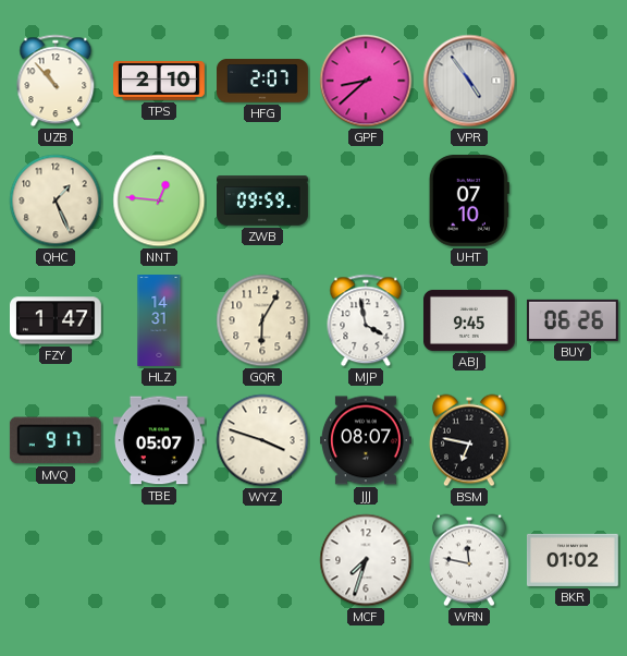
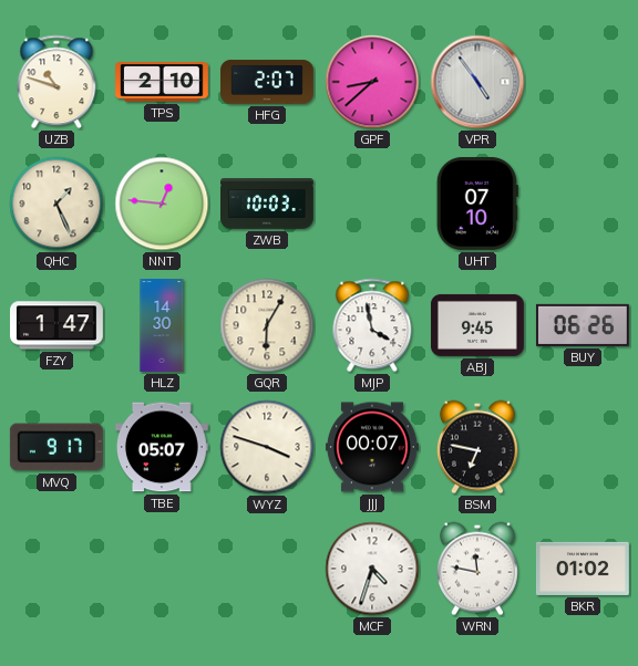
UZB: 10:53 -> 10:48
ZWB: 09:59 -> 10:03
HLZ: 14:31 -> 14:30
JJJ: 08:07 -> 00:07
MCF: 7:33 -> 4:33
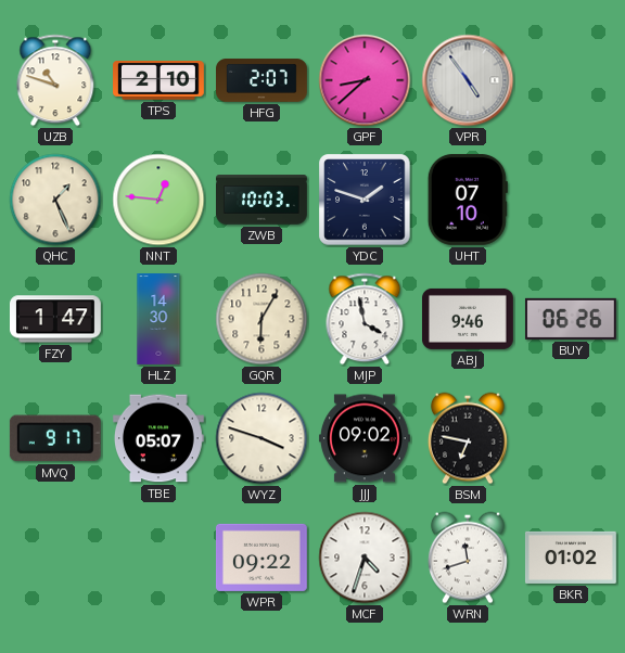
YDC: none -> 1:48
ABJ: 9:45 -> 9:46
JJJ: 00:07 -> 09:02
WPR: none -> 09:22
WRN: 11:47 -> 11:42
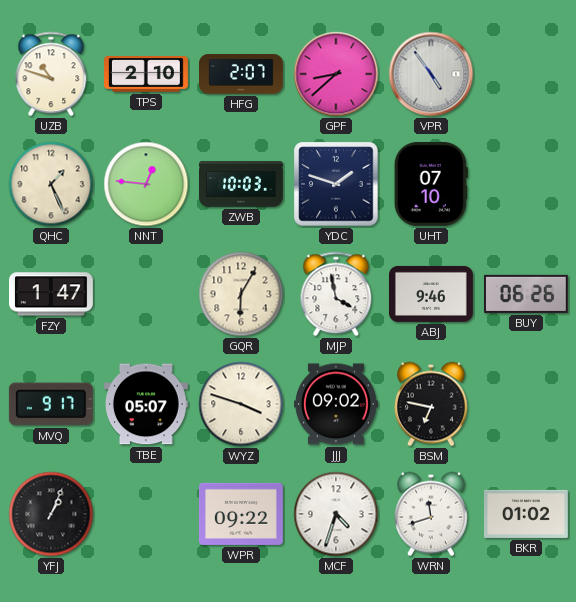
HLZ: 14:30 -> none
YFJ: none -> 1:04
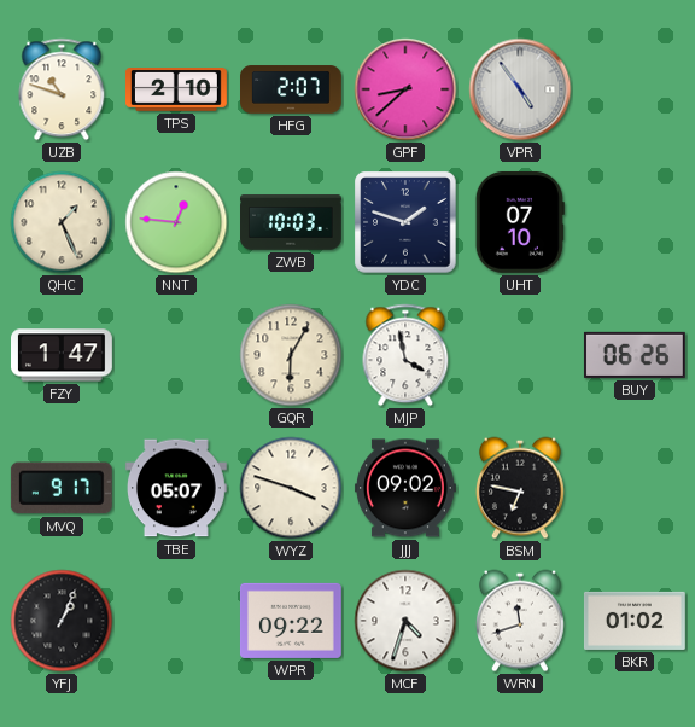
ABJ: 9:46 -> none
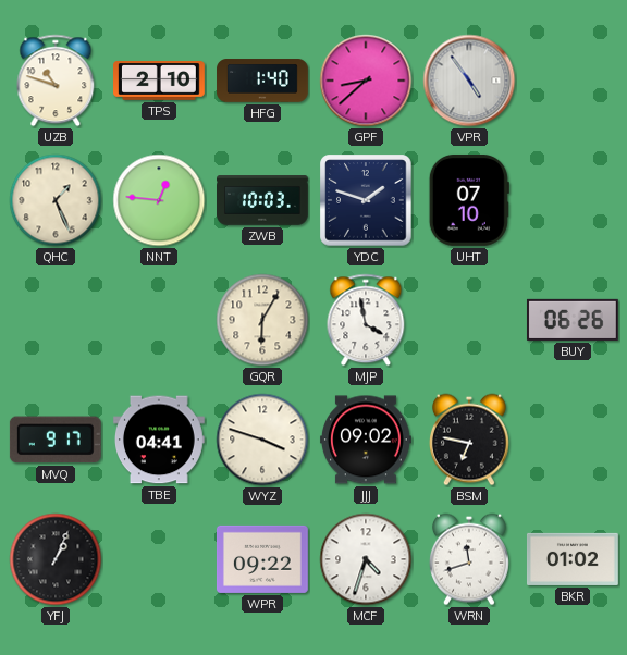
HFG: 2:07 -> 1:40
FZY: 1:47 -> none
TBE: 05:07 -> 04:41
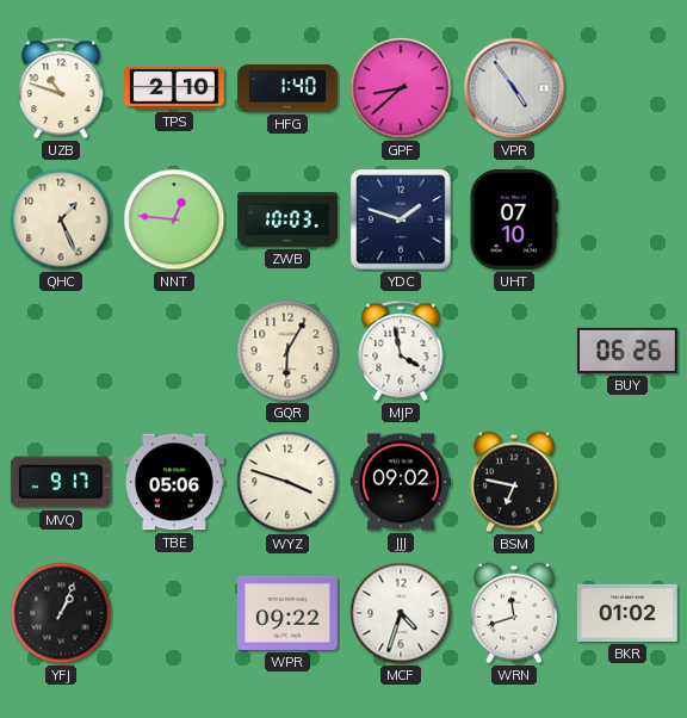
TBE: 04:41 -> 05:06
